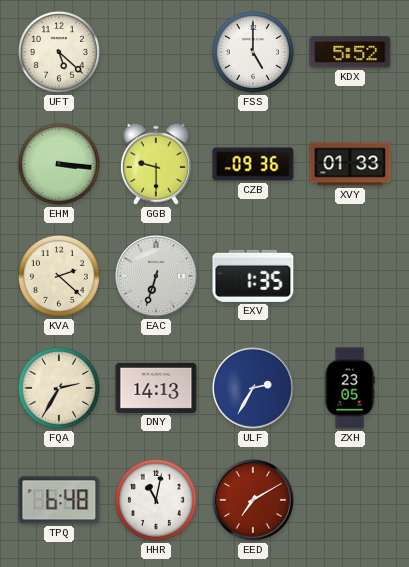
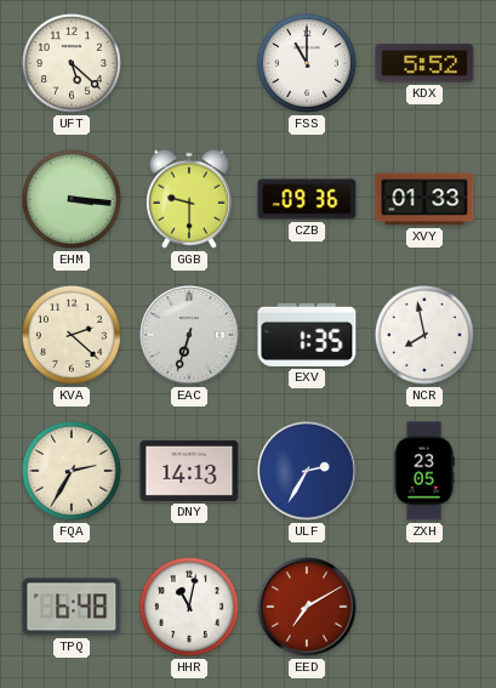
FSS: 5:00 -> 11:00
NCR: none -> 7:58
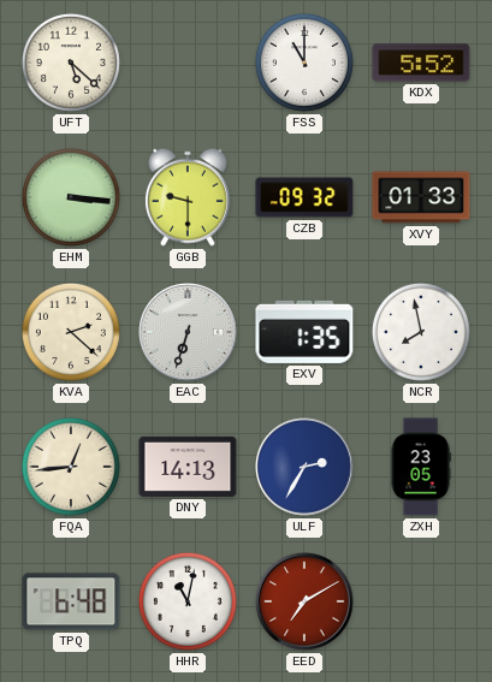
CZB: 09:36 -> 09:32
FQA: 2:35 -> 12:44
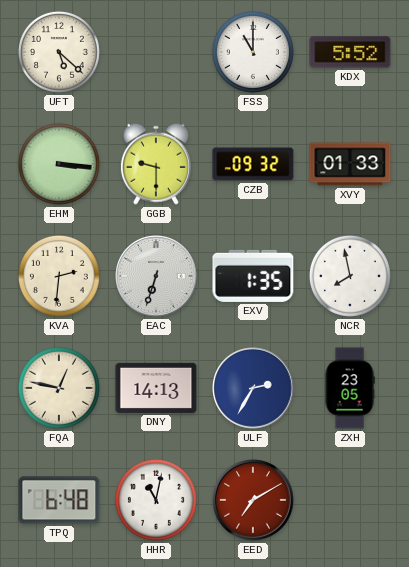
KVA: 2:22 -> 2:31
FQA: 12:44 -> 12:47
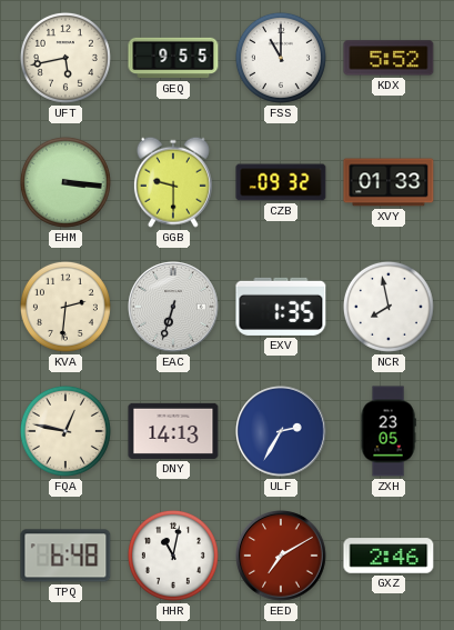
UFT: 5:22 -> 5:43
GEQ: none -> 9:55
GXZ: none -> 2:46
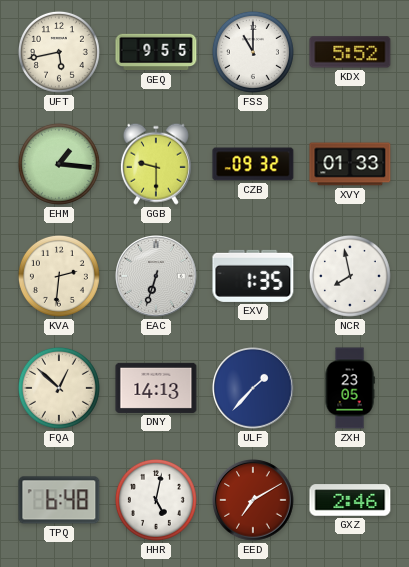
EHM: 3:16 -> 1:16
FQA: 12:47 -> 12:52
ULF: 2:35 -> 1:37
HHR: 11:02 -> 5:02
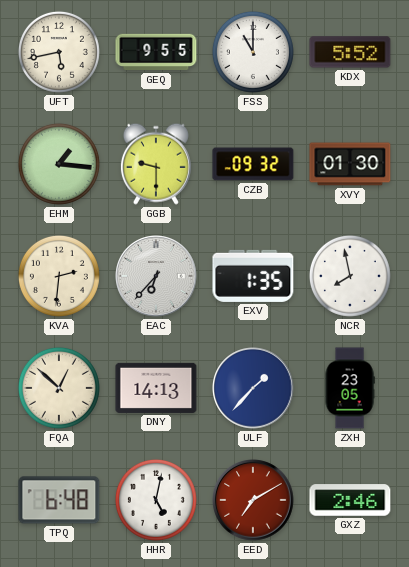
XVY: 01:33 -> 01:30
EAC: 6:33 -> 6:37
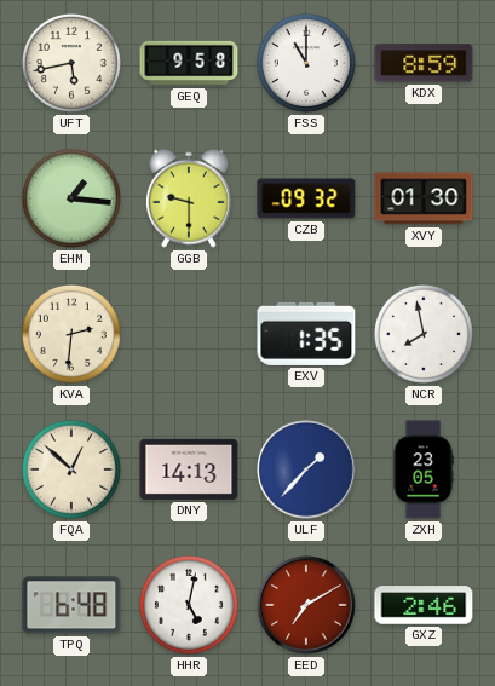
GEQ: 9:55 -> 9:58
KDX: 5:52 -> 8:59
EAC: 6:37 -> none
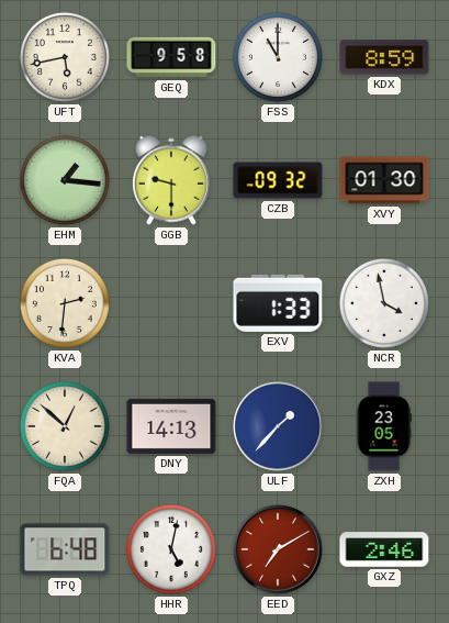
EXV: 1:35 -> 1:33
NCR: 7:58 -> 3:58
